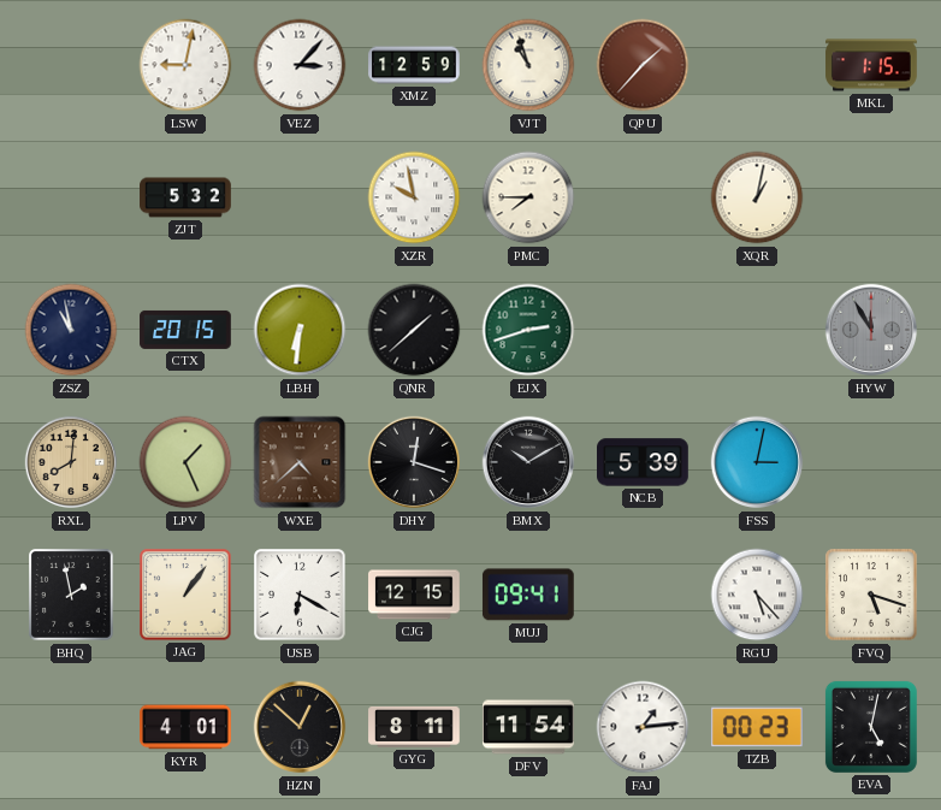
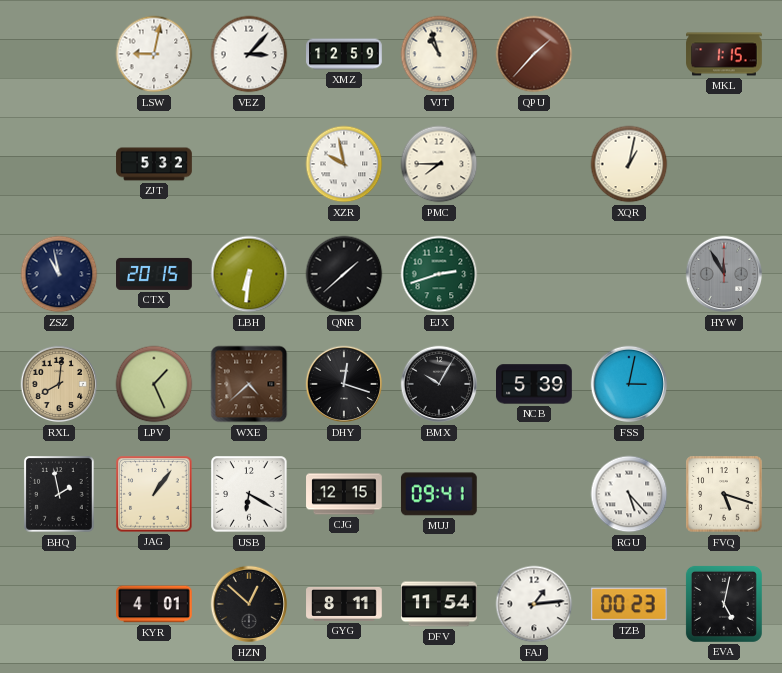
BMX: 10:10 -> 10:05
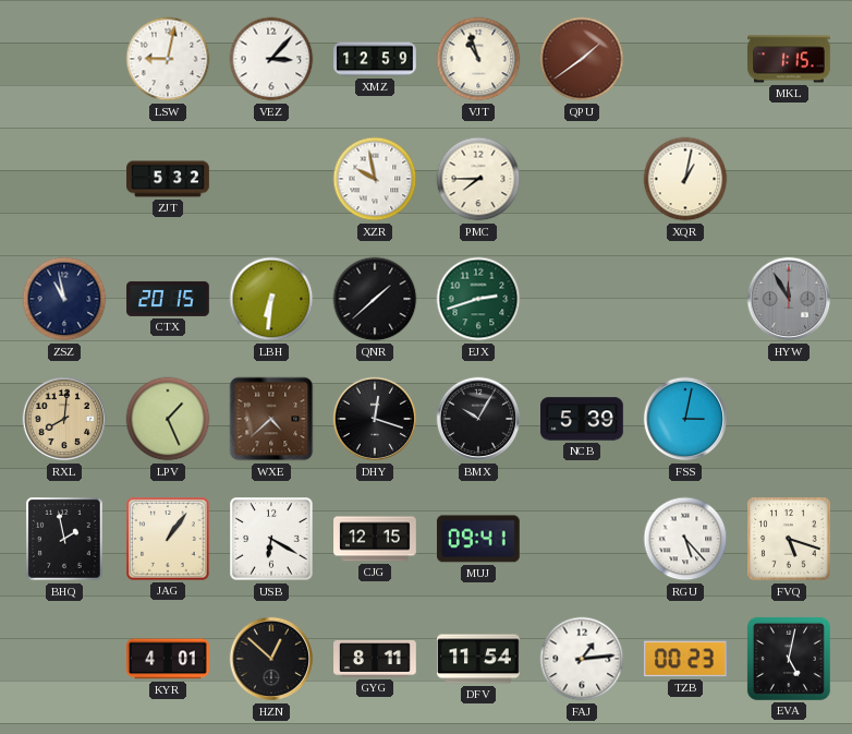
QPU: 1:37 -> 1:39
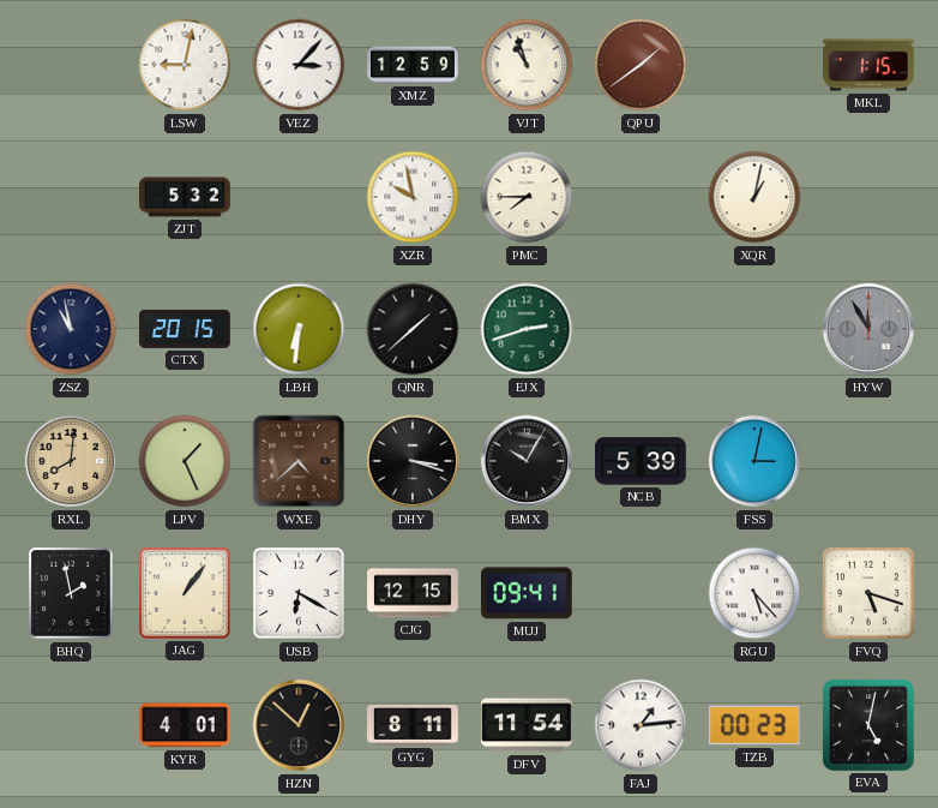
DHY: 12:18 -> 3:18
